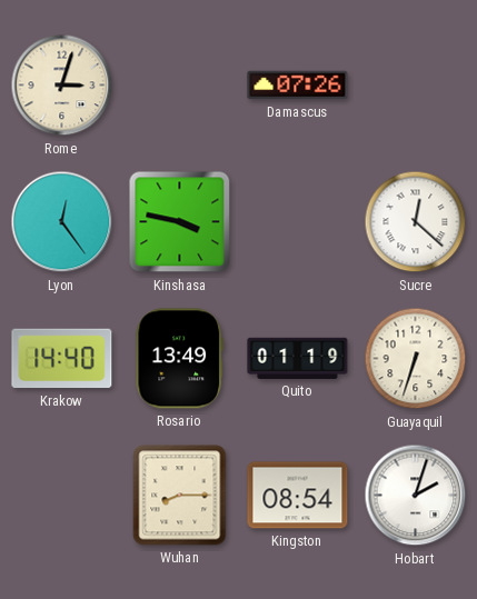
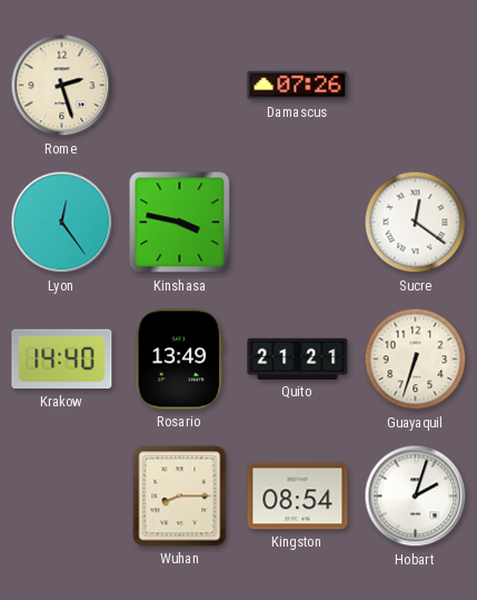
Rome: 3:03 -> 2:27
Sucre: 12:22 -> 12:21
Quito: 01:19 -> 21:21
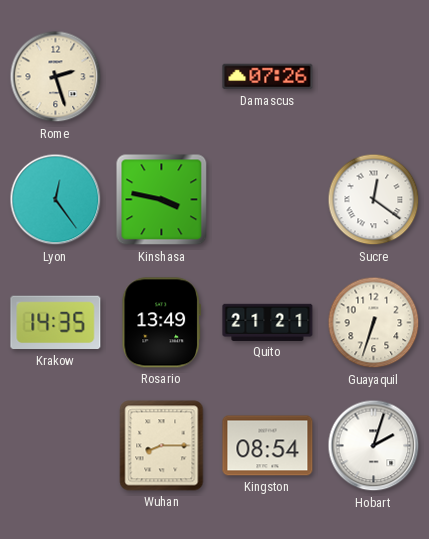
Krakow: 14:40 -> 14:35
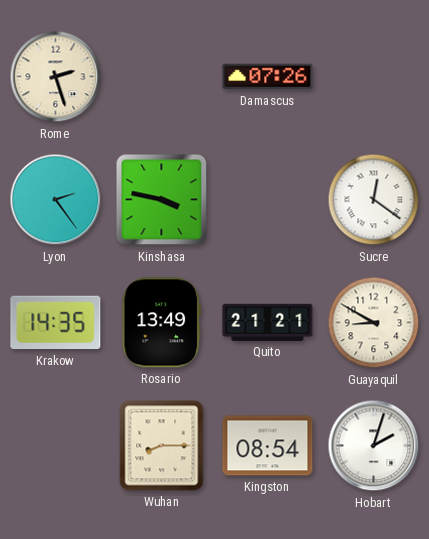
Lyon: 12:24 -> 2:24
Guayaquil: 6:33 -> 8:50
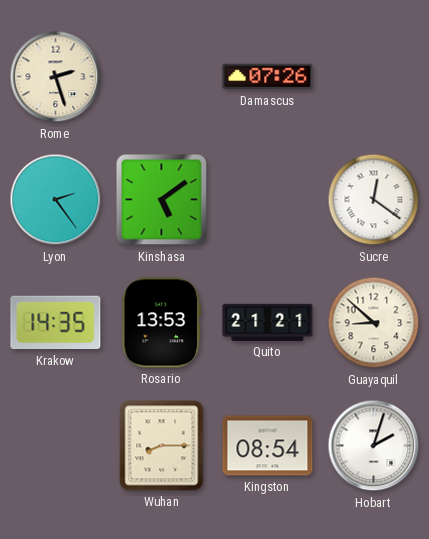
Kinshasa: 3:47 -> 5:09
Rosario: 13:49 -> 13:53
Guayaquil: 8:50 -> 8:52
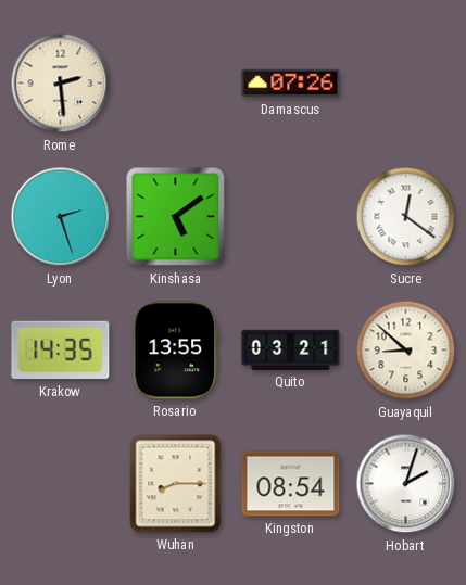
Rome: 2:27 -> 2:29
Lyon: 2:24 -> 2:27
Rosario: 13:53 -> 13:55
Quito: 21:21 -> 03:21
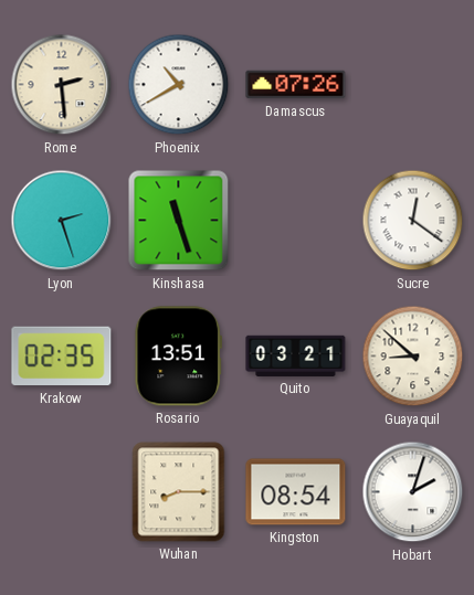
Phoenix: none -> 10:40
Kinshasa: 5:09 -> 11:27
Krakow: 14:35 -> 02:35
Rosario: 13:55 -> 13:51
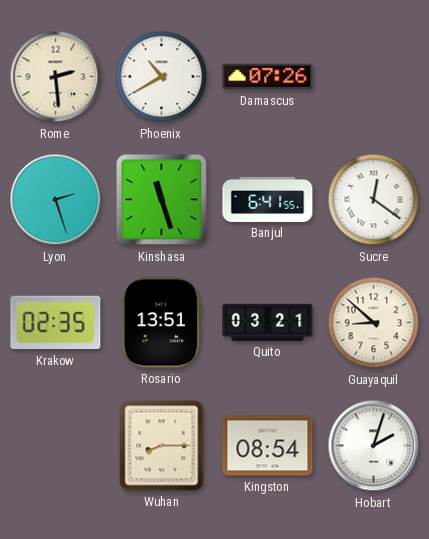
Banjul: none -> 6:41
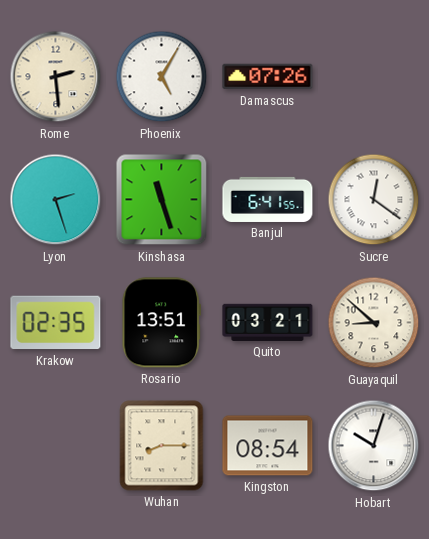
Phoenix: 10:40 -> 5:05
Hobart: 2:03 -> 10:03
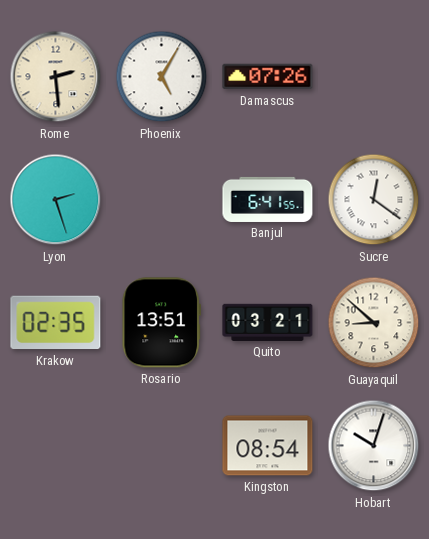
Kinshasa: 11:27 -> none
Wuhan: 8:15 -> none
